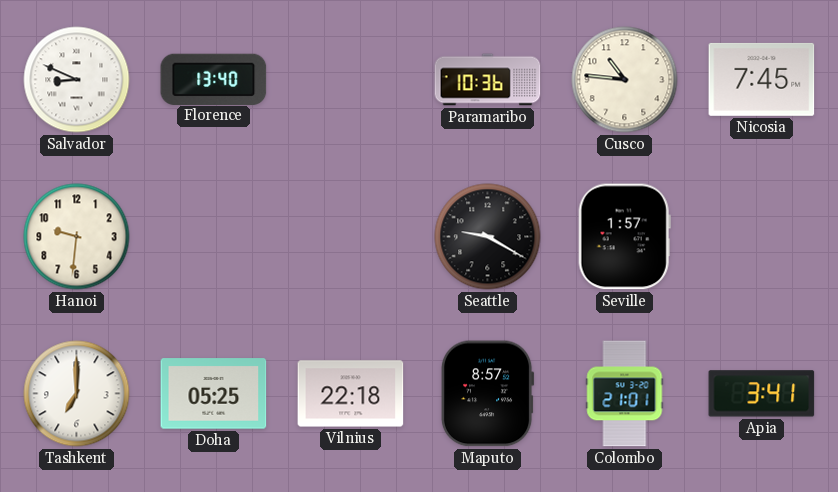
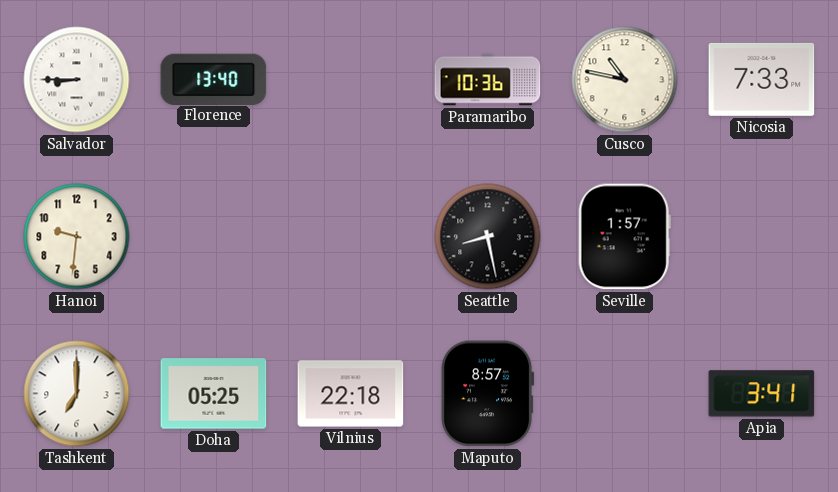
Salvador: 8:49 -> 8:45
Cusco: 10:46 -> 10:47
Nicosia: 7:45 -> 7:33
Seattle: 9:20 -> 8:28
Colombo: 21:01 -> none
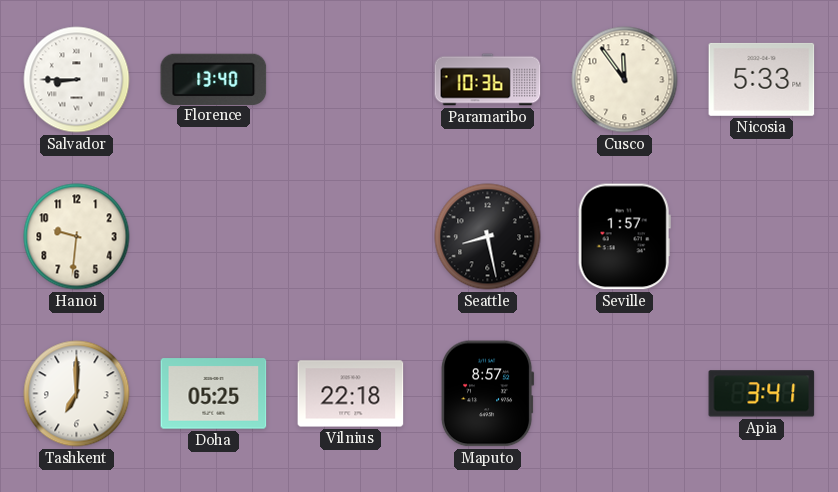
Cusco: 10:47 -> 11:54
Nicosia: 7:33 -> 5:33
